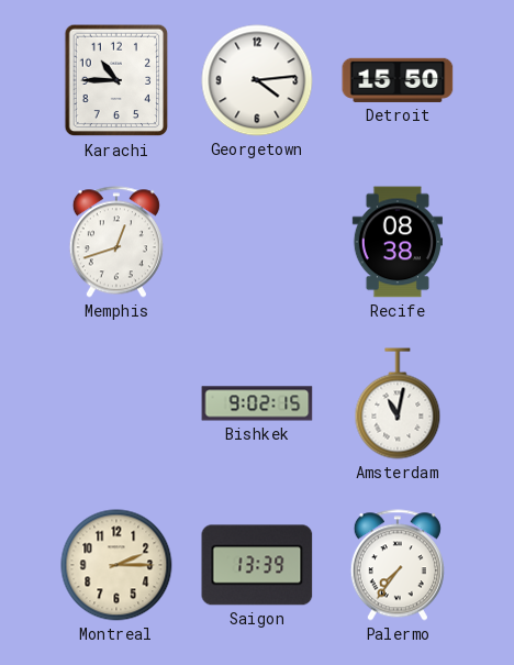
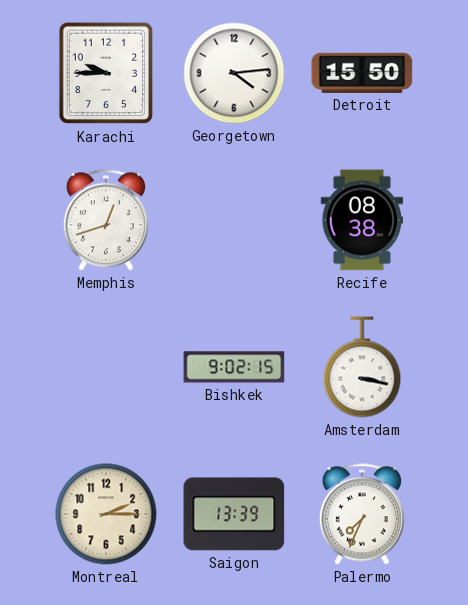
Karachi: 10:45 -> 9:45
Amsterdam: 11:02 -> 3:17
Palermo: 7:36 -> 7:34
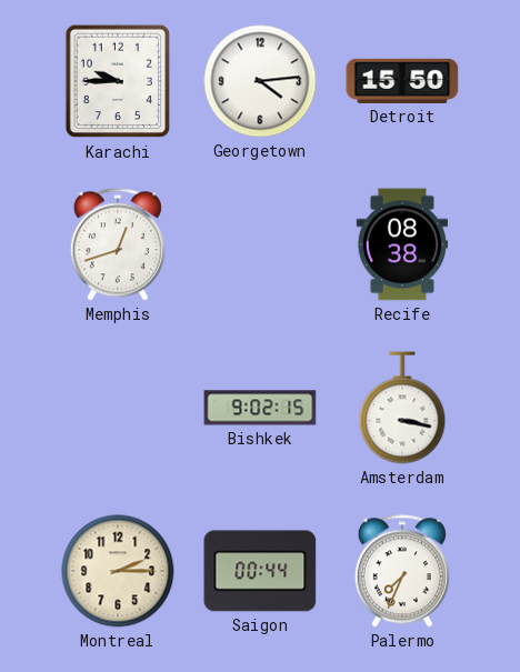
Saigon: 13:39 -> 00:44
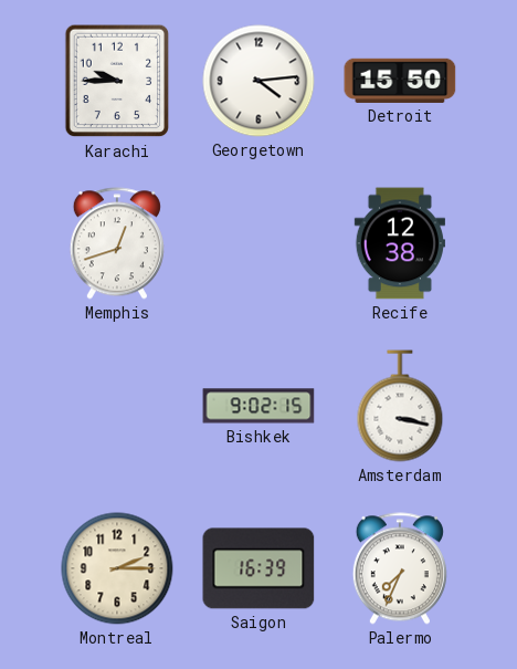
Recife: 08:38 -> 12:38
Saigon: 00:44 -> 16:39
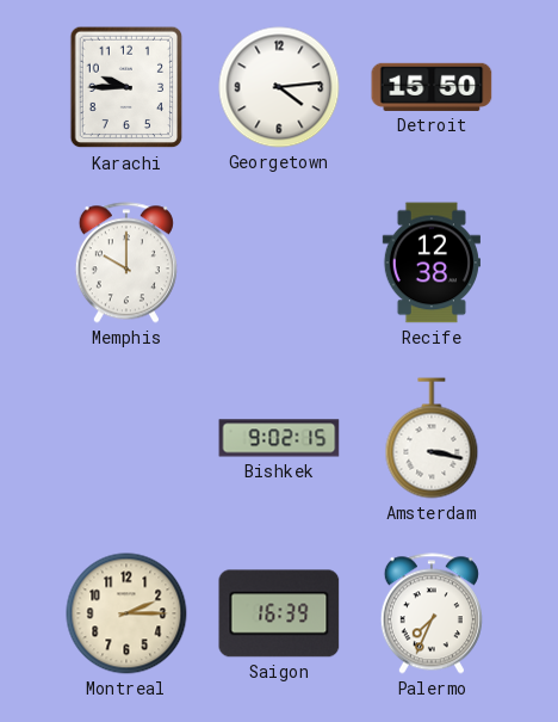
Memphis: 12:42 -> 10:00
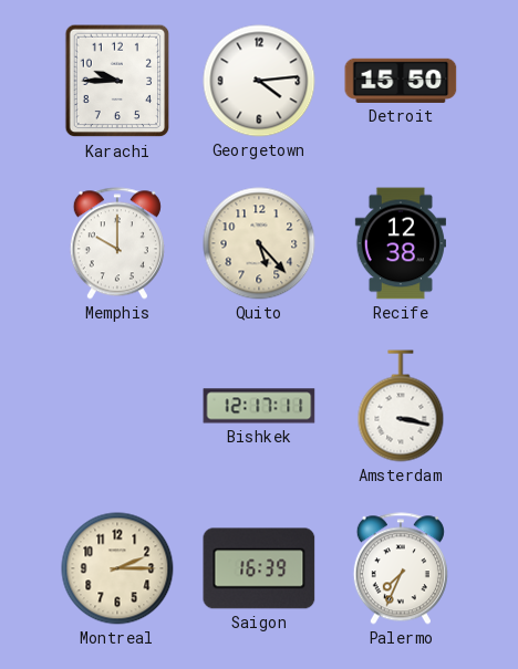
Quito: none -> 5:23
Bishkek: 9:02 -> 12:17
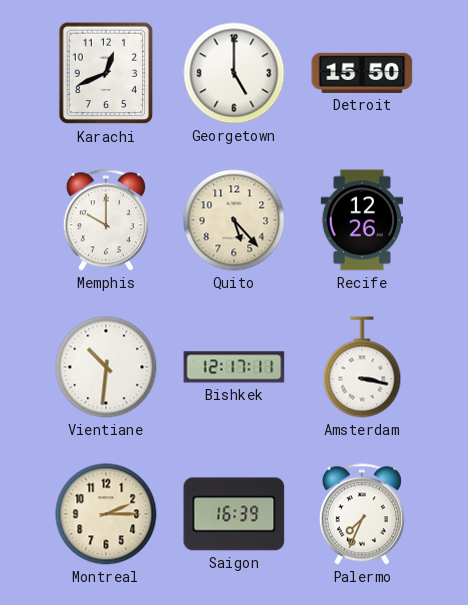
Karachi: 9:45 -> 12:41
Georgetown: 4:14 -> 5:00
Recife: 12:38 -> 12:26
Vientiane: none -> 10:31
